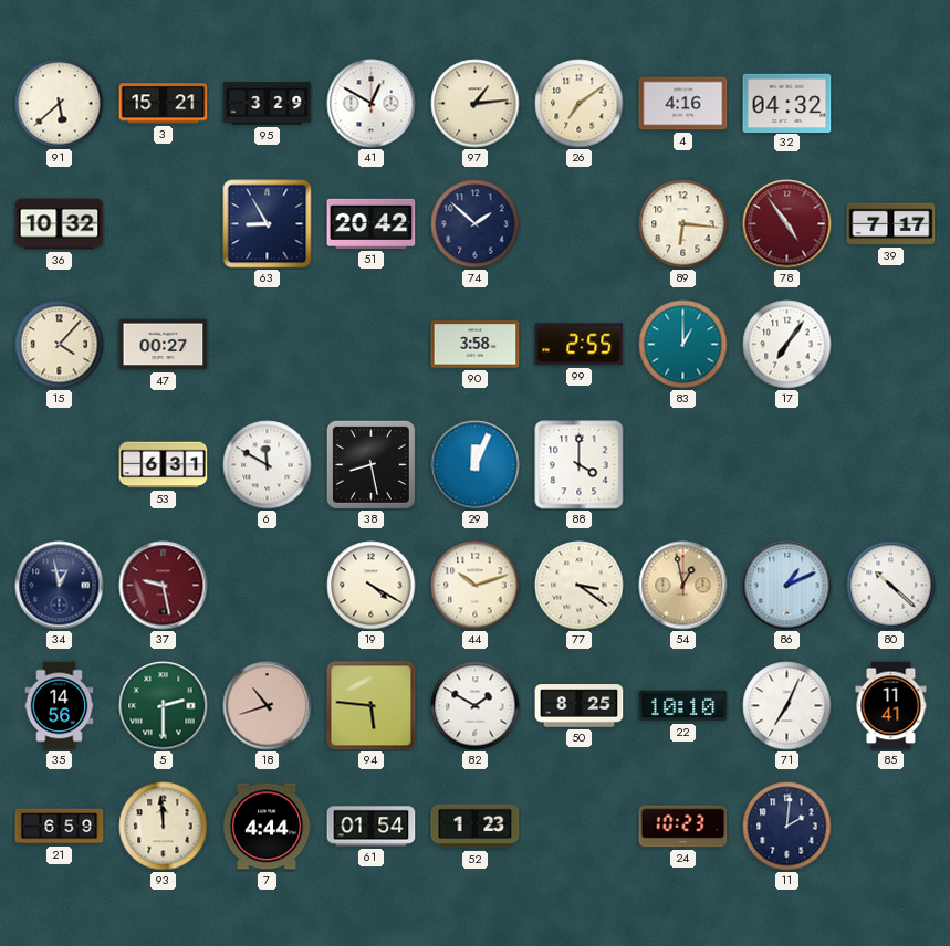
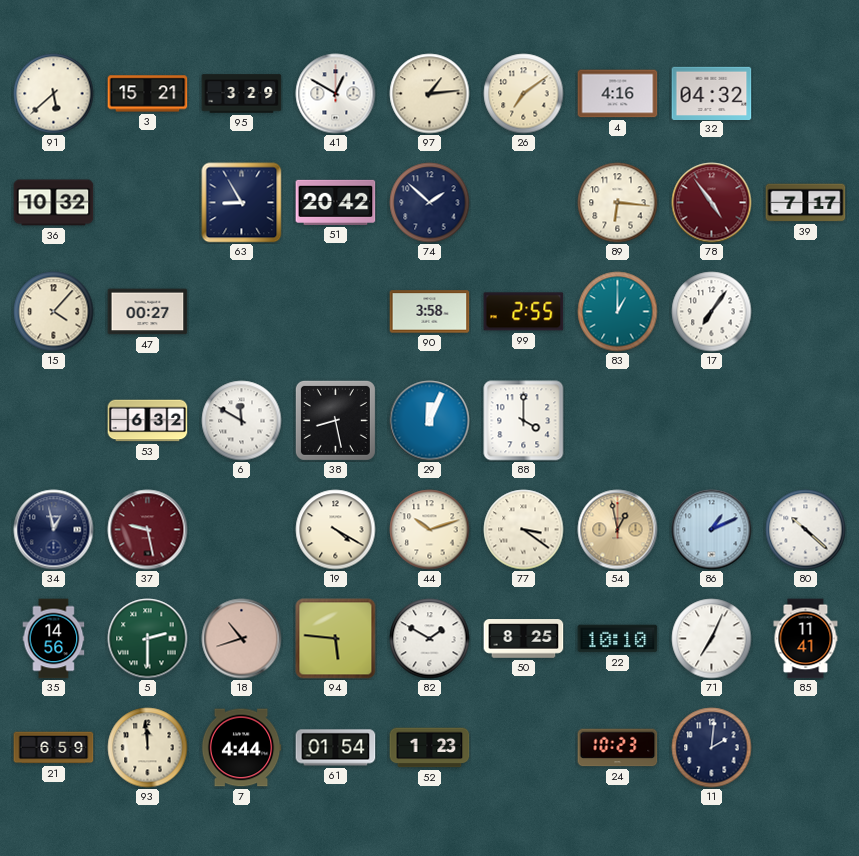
53: 6:31 -> 6:32
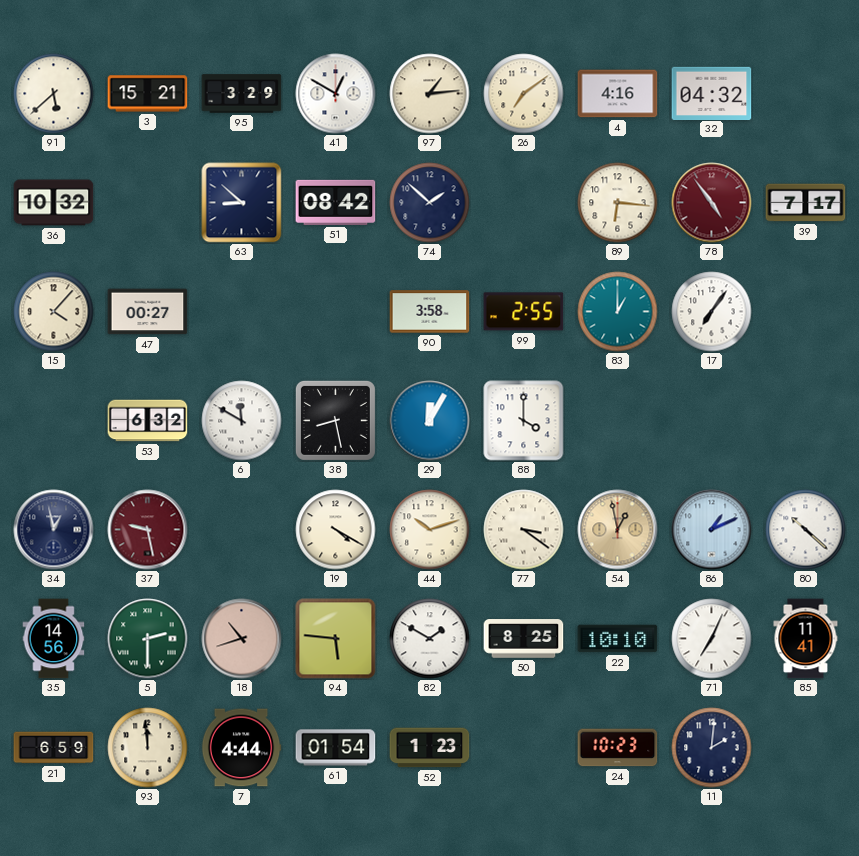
63: 8:55 -> 8:52
51: 20:42 -> 08:42
29: 12:04 -> 12:05
